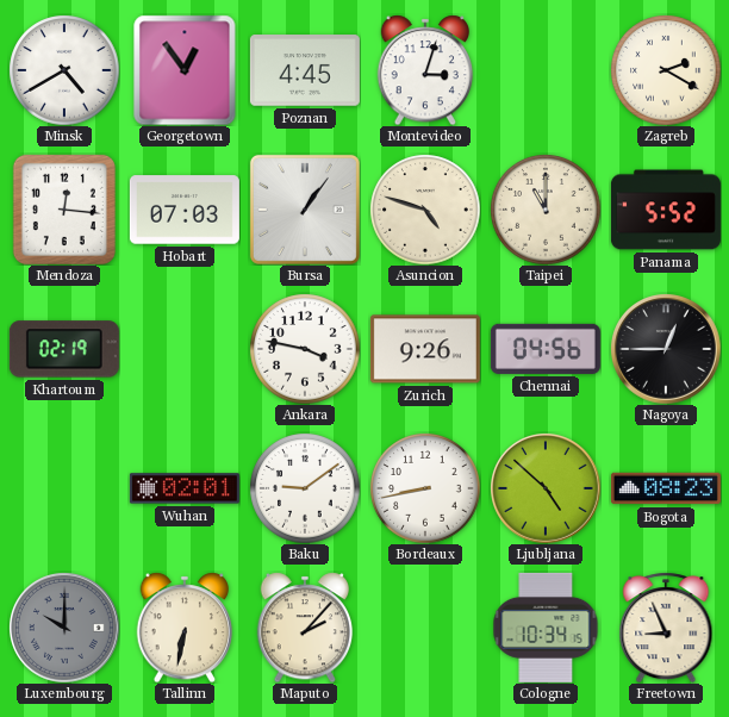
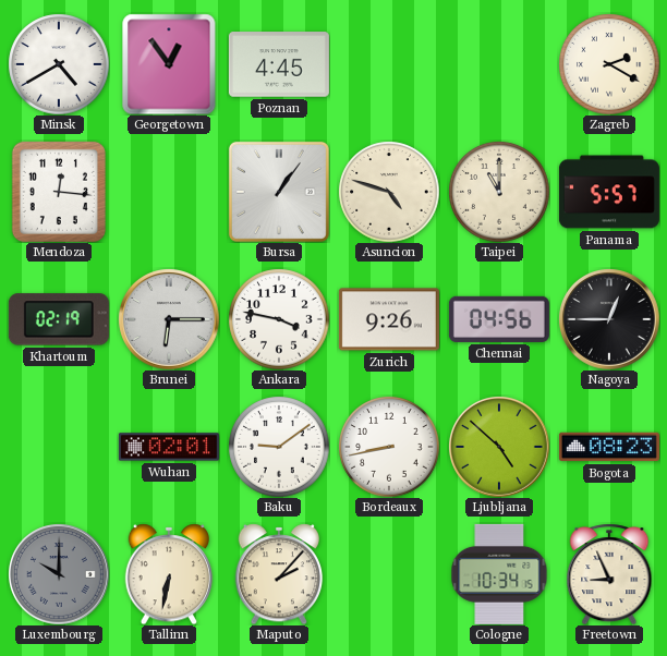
Montevideo: 3:03 -> none
Hobart: 07:03 -> none
Panama: 5:52 -> 5:57
Brunei: none -> 6:15
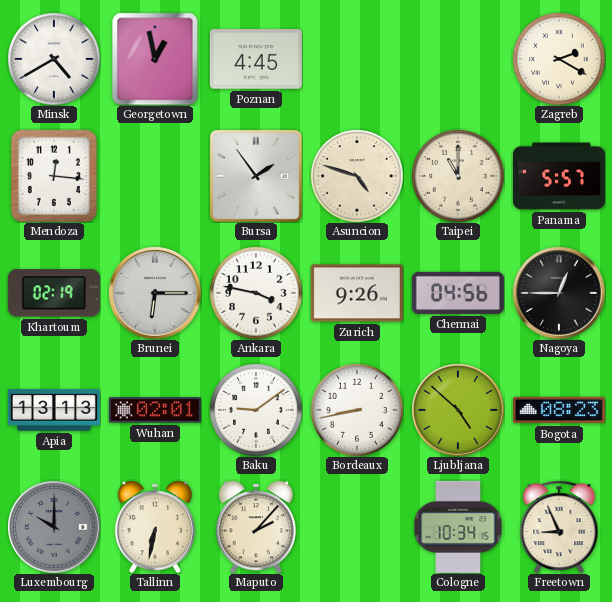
Georgetown: 12:54 -> 12:58
Bursa: 1:06 -> 1:54
Apia: none -> 13:13
